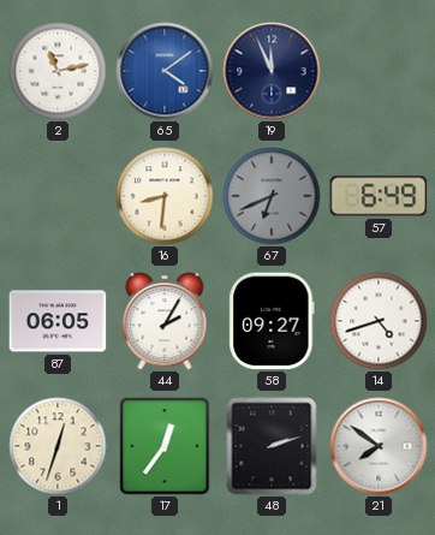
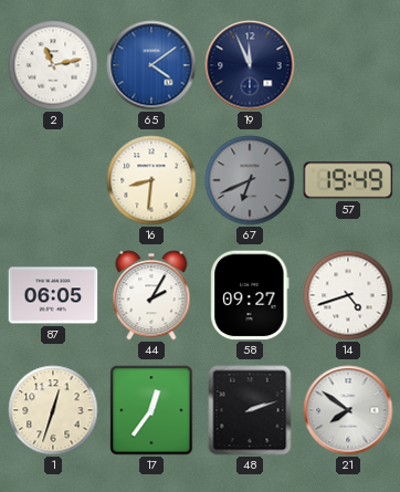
57: 6:49 -> 19:49
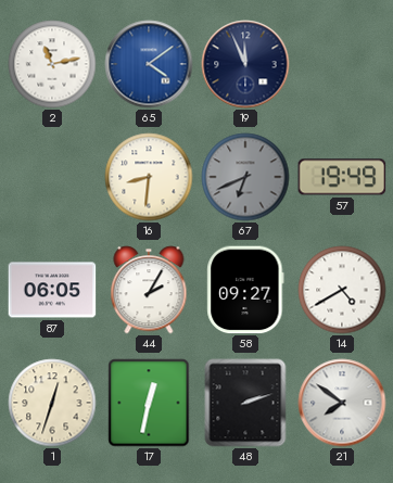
14: 4:42 -> 4:40
17: 12:36 -> 12:32
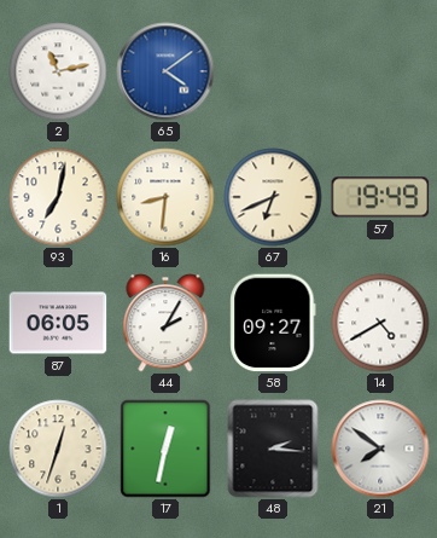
19: 11:56 -> none
93: none -> 7:02
67 dial: grey -> cream
48: 2:12 -> 2:16
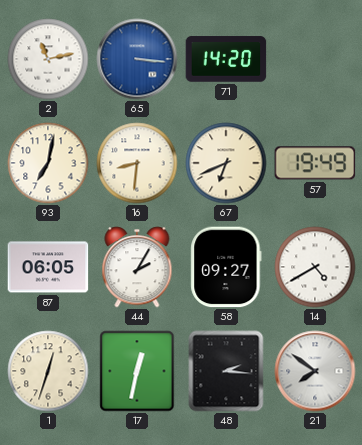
65: 4:09 -> 3:16
71: none -> 14:20
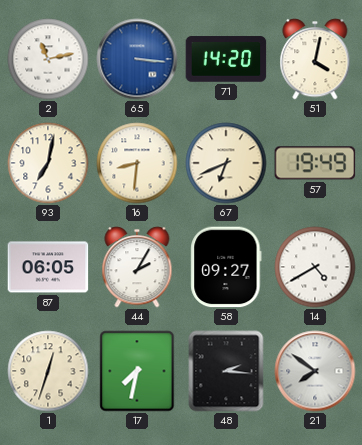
51: none -> 4:02
17: 12:32 -> 7:32
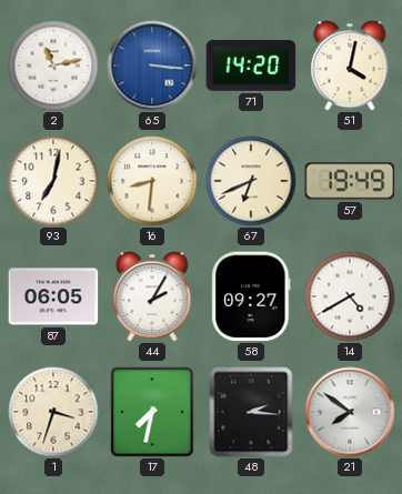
1: 12:33 -> 3:33
